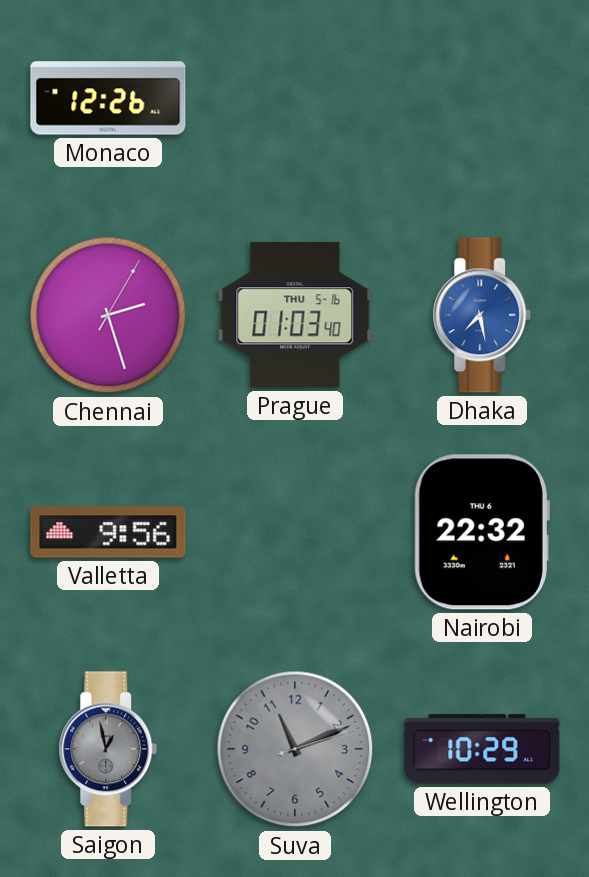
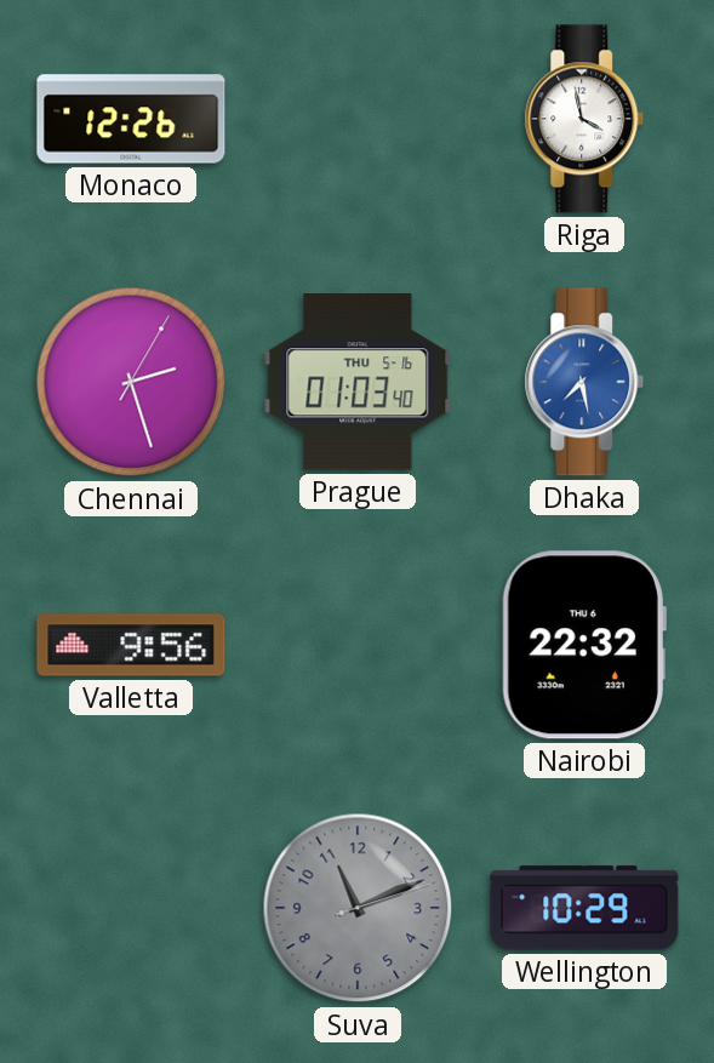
Riga: none -> 3:58
Saigon: 12:58 -> none
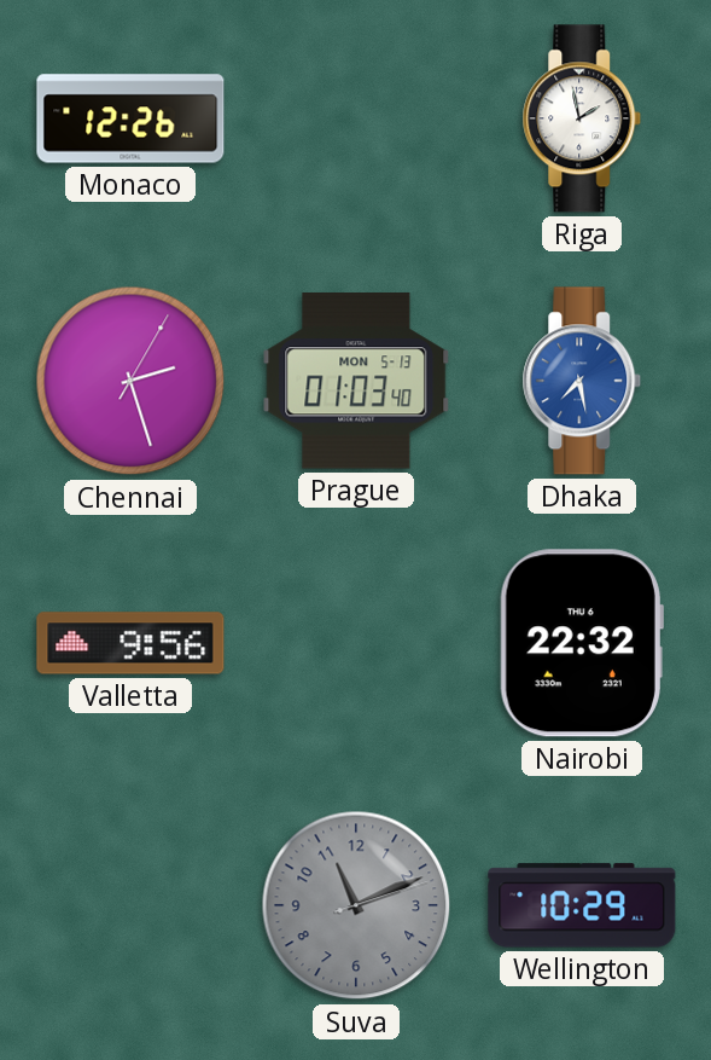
Riga: 3:58 -> 1:58
Prague date: THU 5-16 -> MON 5-13
